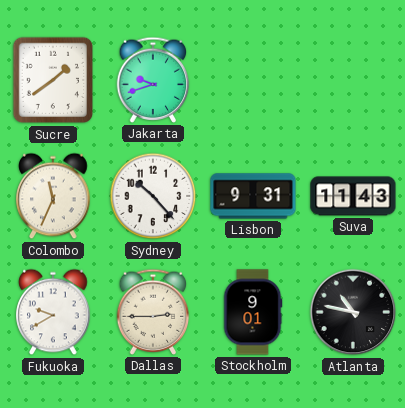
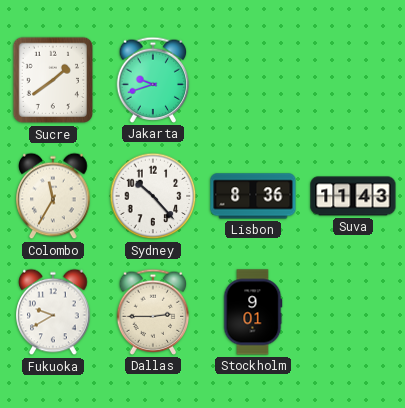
Colombo: 11:34 -> 11:35
Lisbon: 9:31 -> 8:36
Atlanta: 10:47 -> none
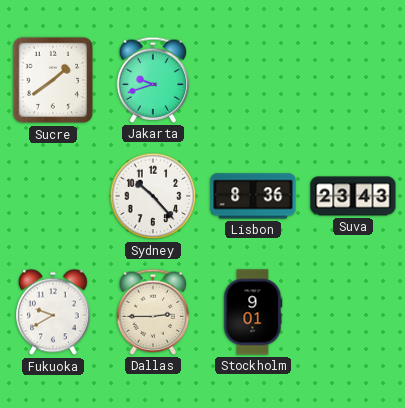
Colombo: 11:35 -> none
Suva: 11:43 -> 23:43
